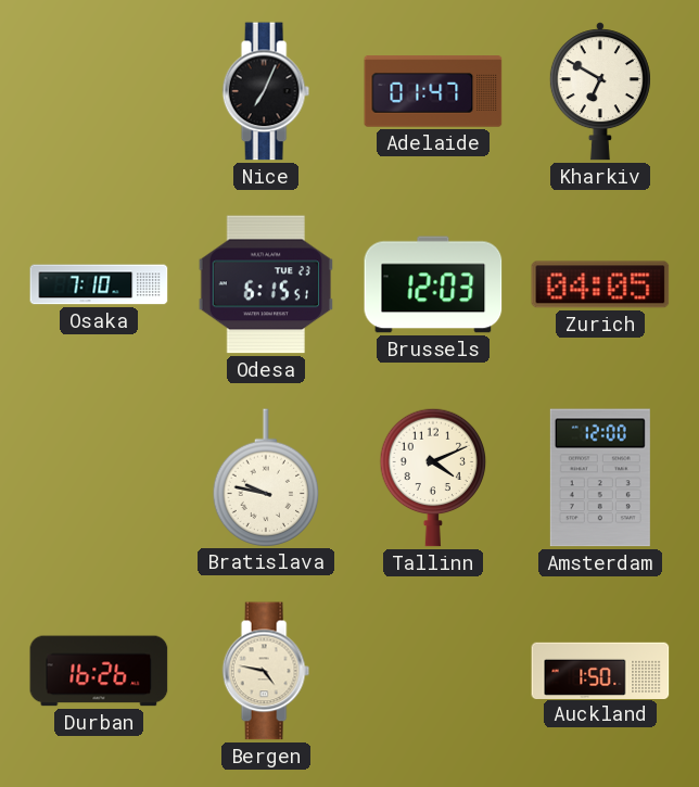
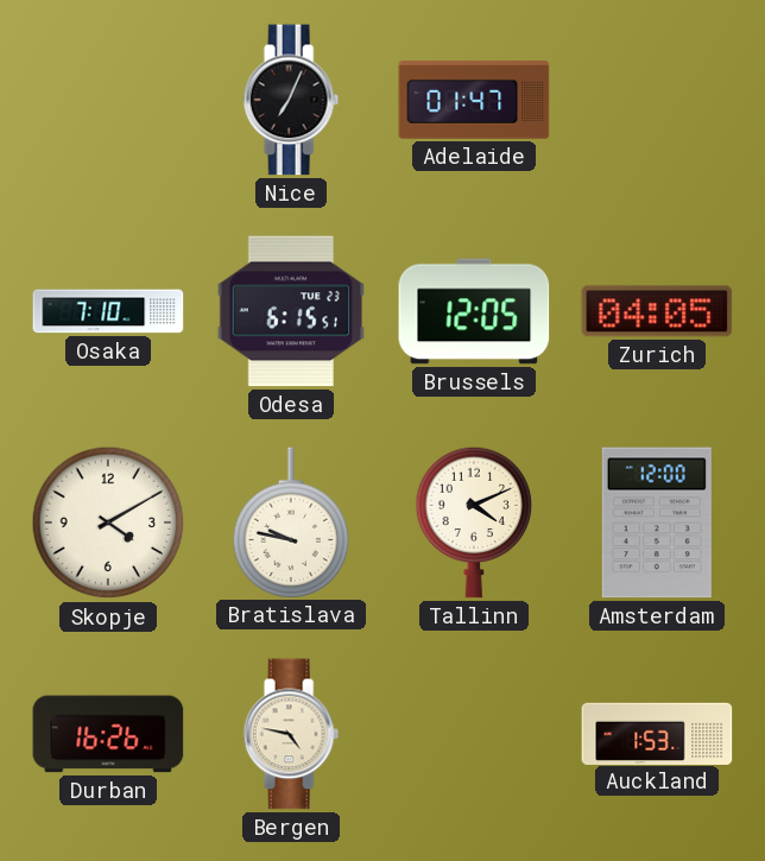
Kharkiv: 6:50 -> none
Brussels: 12:03 -> 12:05
Skopje: none -> 4:10
Auckland: 1:50 -> 1:53
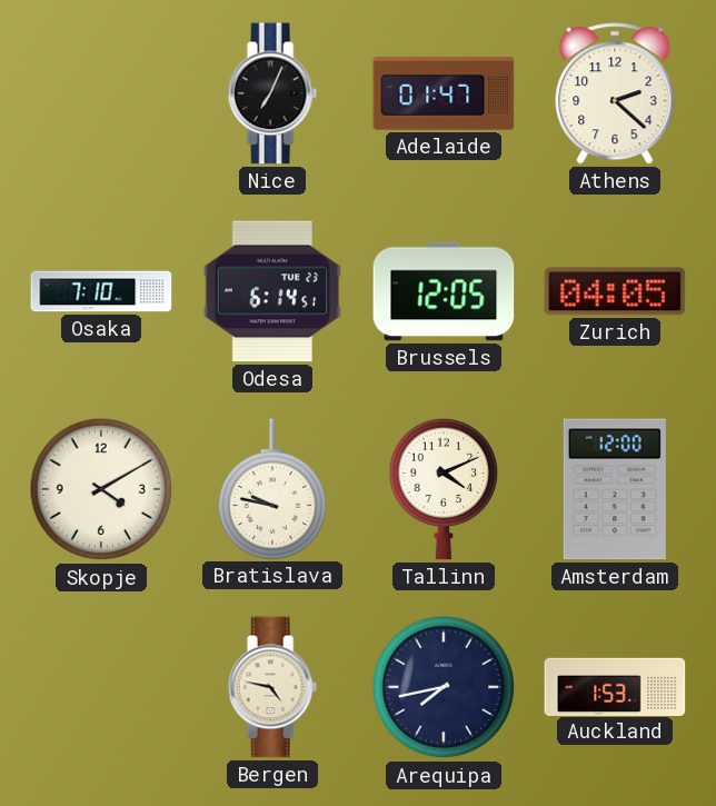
Athens: none -> 2:22
Odesa: 6:15 -> 6:14
Durban: 16:26 -> none
Arequipa: none -> 7:43
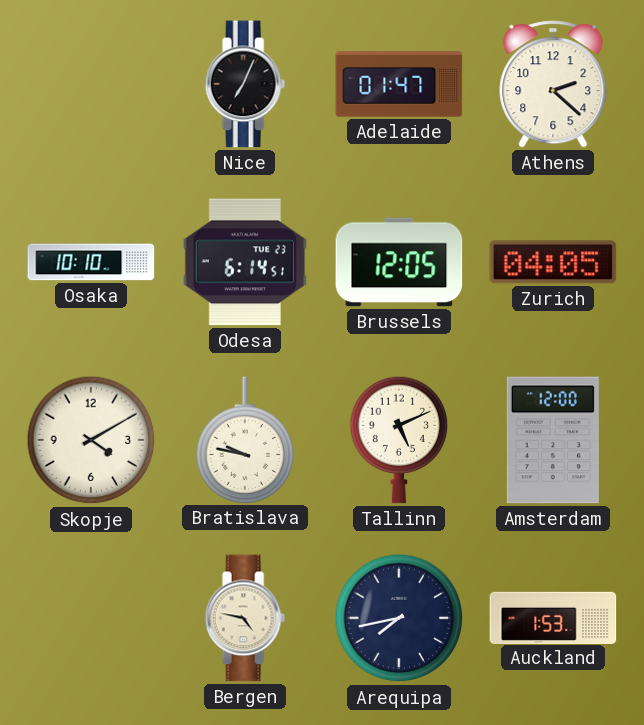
Osaka: 7:10 -> 10:10
Tallinn: 4:11 -> 5:11
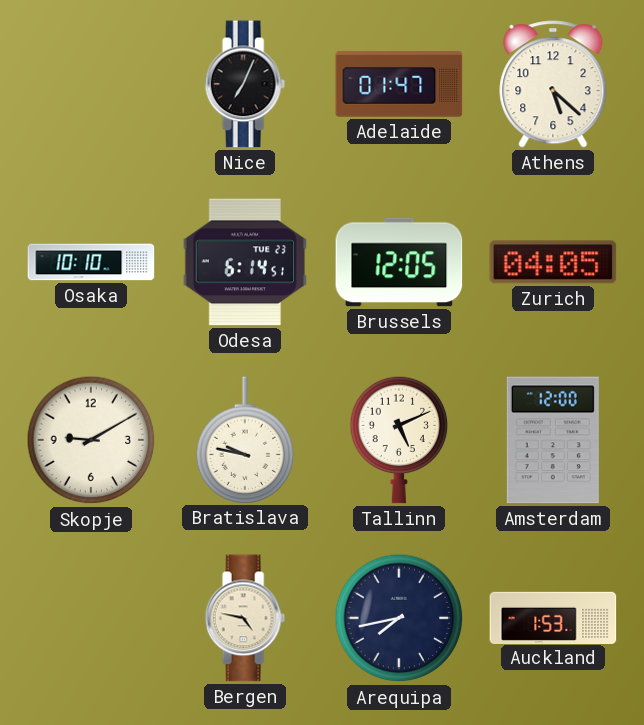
Athens: 2:22 -> 5:22
Skopje: 4:10 -> 9:10
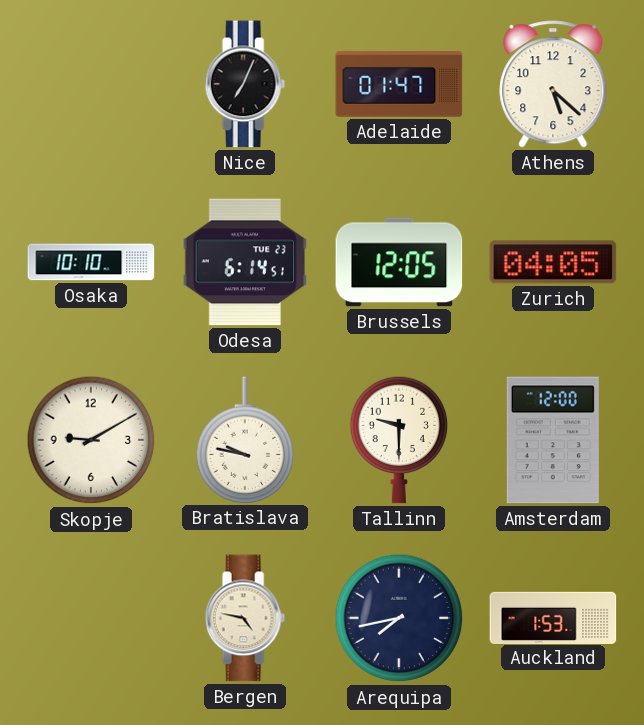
Tallinn: 5:11 -> 9:30
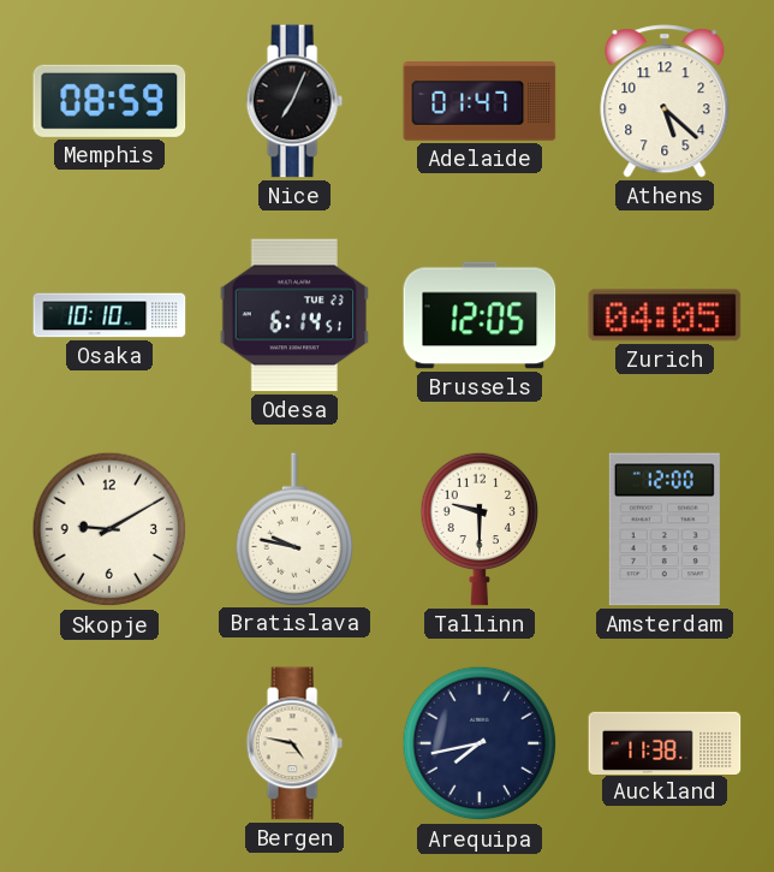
Memphis: none -> 08:59
Auckland: 1:53 -> 11:38
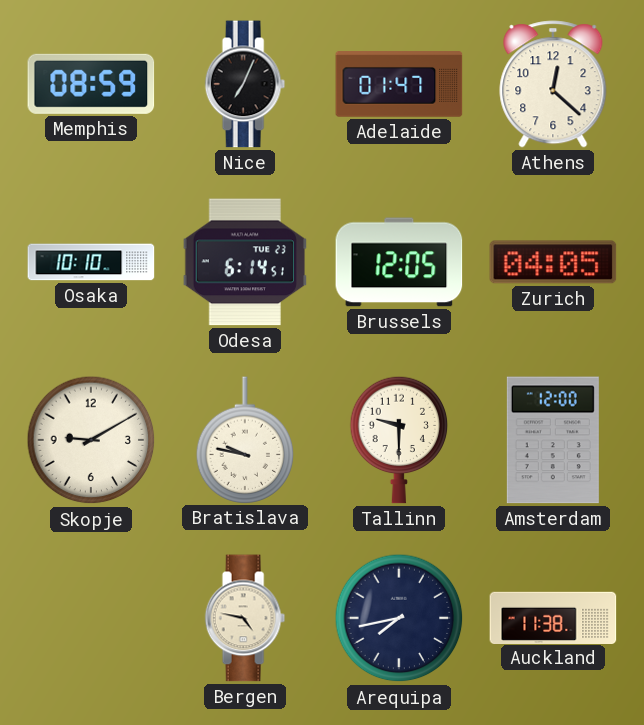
Athens: 5:22 -> 12:22
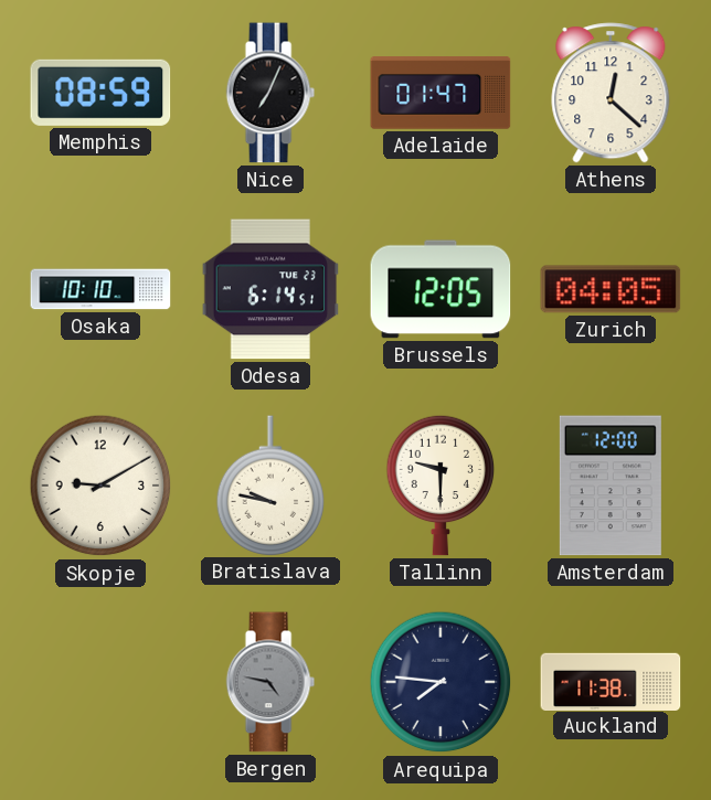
Bergen dial: cream -> grey
Arequipa: 7:43 -> 7:46
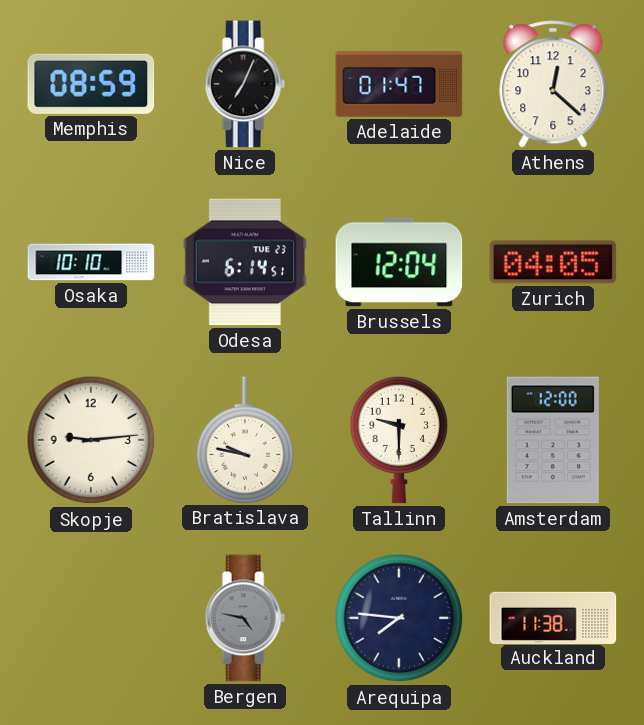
Brussels: 12:05 -> 12:04
Skopje: 9:10 -> 9:14
